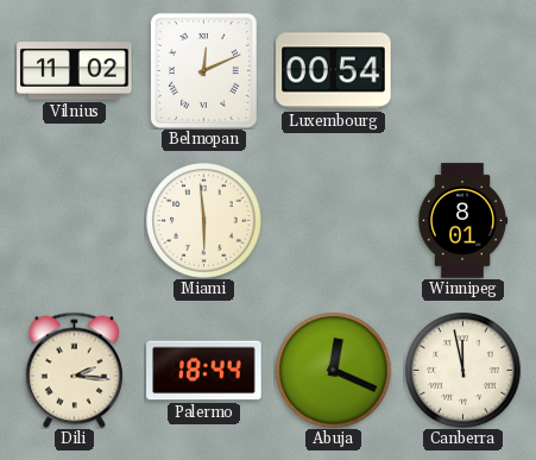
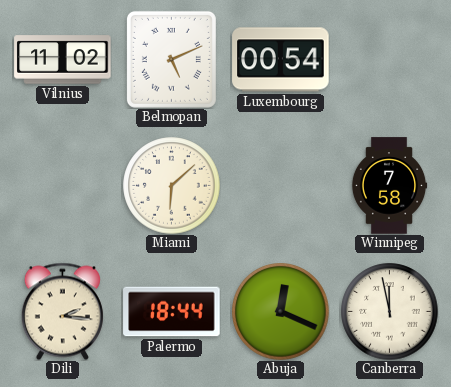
Belmopan: 12:11 -> 5:11
Miami: 5:59 -> 6:08
Winnipeg: 8:01 -> 7:58
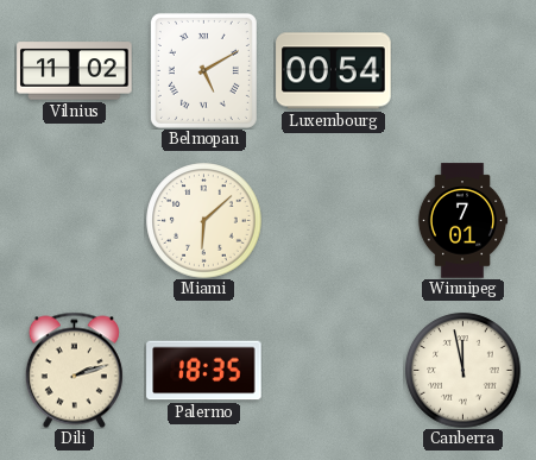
Belmopan: 5:11 -> 5:10
Winnipeg: 7:58 -> 7:01
Dili: 2:16 -> 2:12
Palermo: 18:44 -> 18:35
Abuja: 12:19 -> none
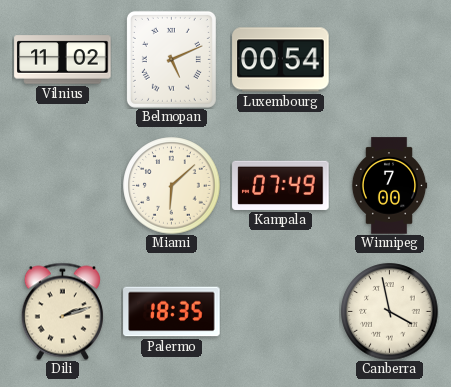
Belmopan: 5:10 -> 5:11
Kampala: none -> 07:49
Winnipeg: 7:01 -> 7:00
Canberra: 11:58 -> 3:58
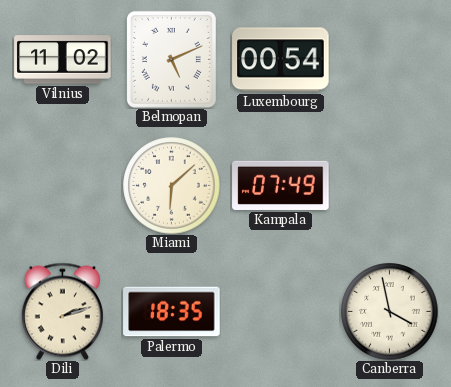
Winnipeg: 7:00 -> none
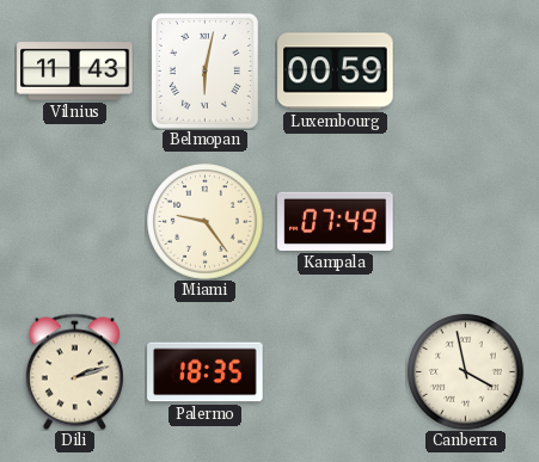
Vilnius: 11:02 -> 11:43
Belmopan: 5:11 -> 6:02
Luxembourg: 00:54 -> 00:59
Miami: 6:08 -> 9:24
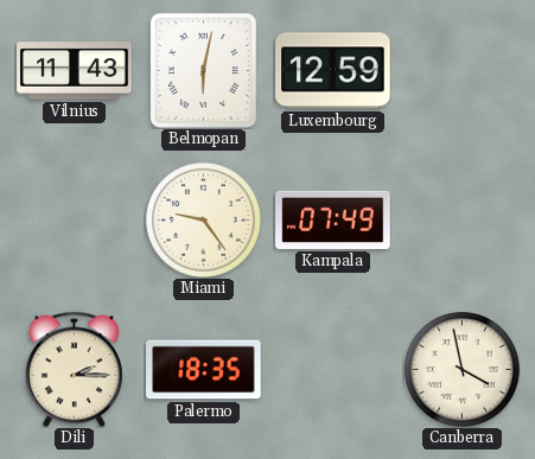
Luxembourg: 00:59 -> 12:59
Dili: 2:12 -> 2:15
